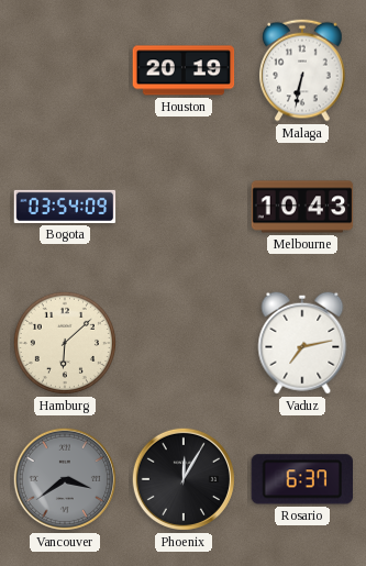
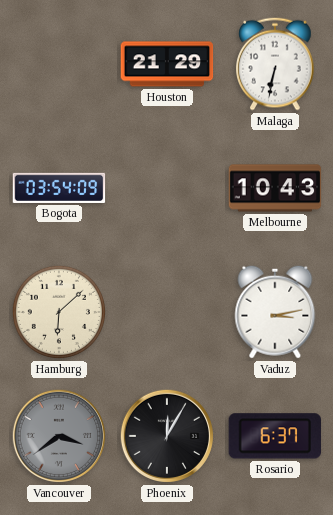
Houston: 20:19 -> 21:29
Vaduz: 7:13 -> 3:13
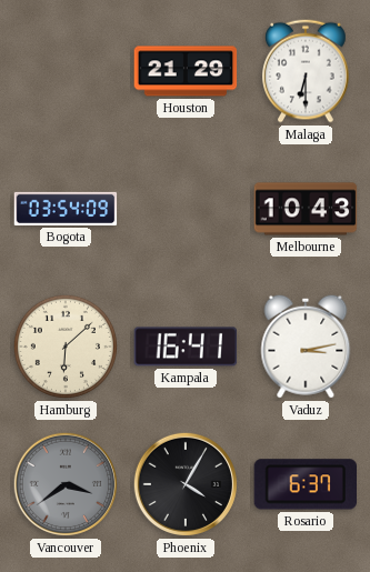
Malaga: 6:32 -> 6:30
Kampala: none -> 16:41
Phoenix: 12:05 -> 4:05
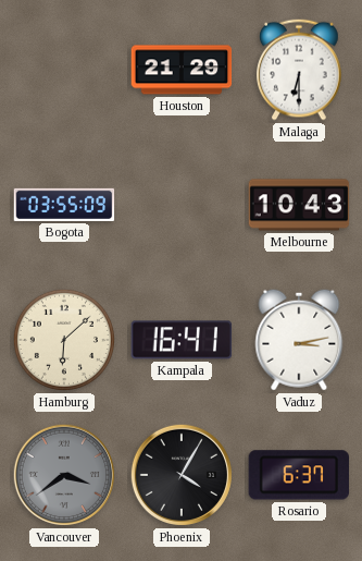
Bogota: 03:54 -> 03:55
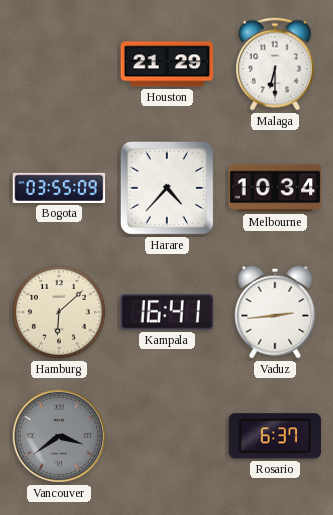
Harare: none -> 4:37
Melbourne: 10:43 -> 10:34
Vaduz: 3:13 -> 2:44
Phoenix: 4:05 -> none
